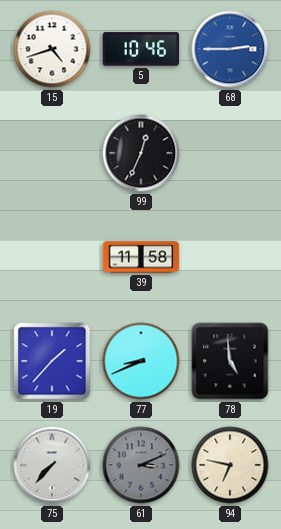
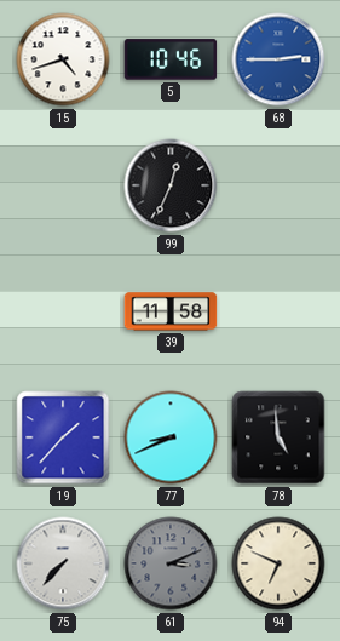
94: 6:47 -> 6:49
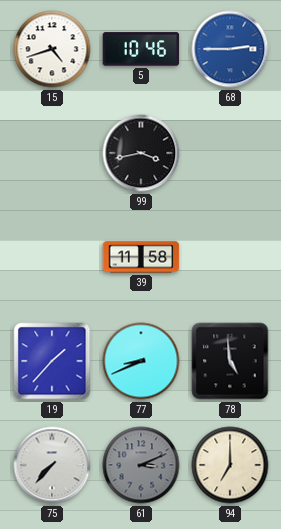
99: 12:34 -> 3:43
94: 6:49 -> 7:00
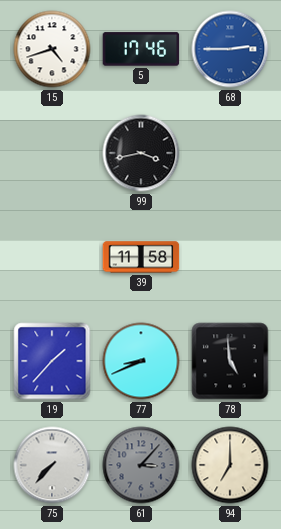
5: 10:46 -> 17:46
61: 3:11 -> 3:07
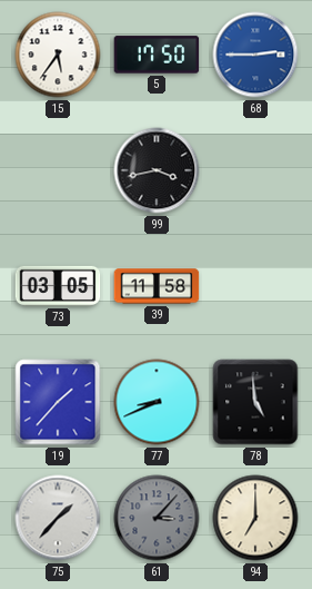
15: 4:42 -> 5:36
5: 17:46 -> 17:50
73: none -> 03:05
75: 7:37 -> 1:37
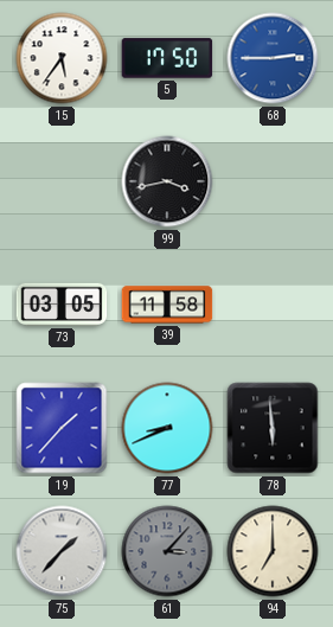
78: 4:59 -> 5:59
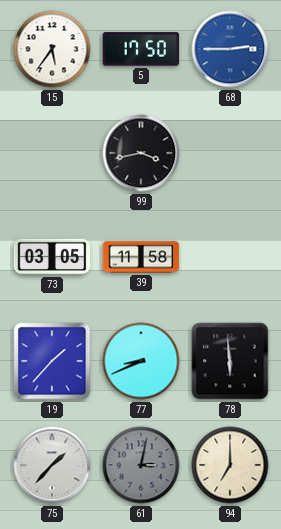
61: 3:07 -> 3:02
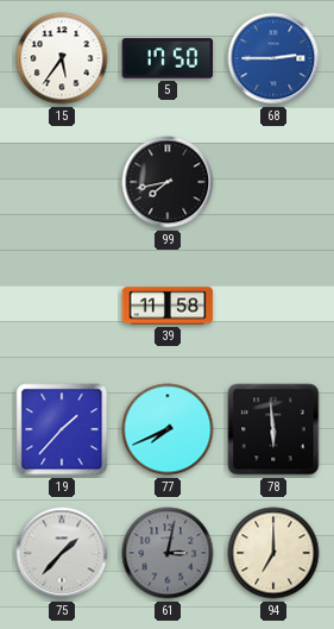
99: 3:43 -> 7:43
73: 03:05 -> none
77: 8:41 -> 7:41
